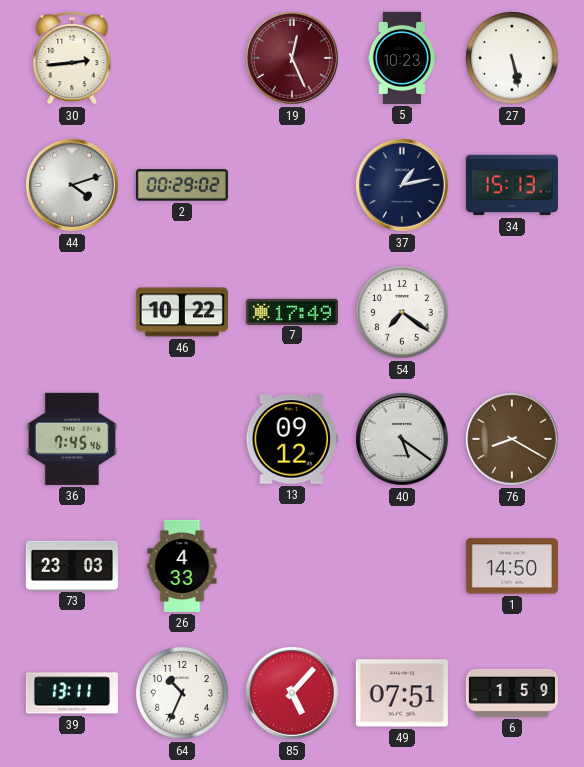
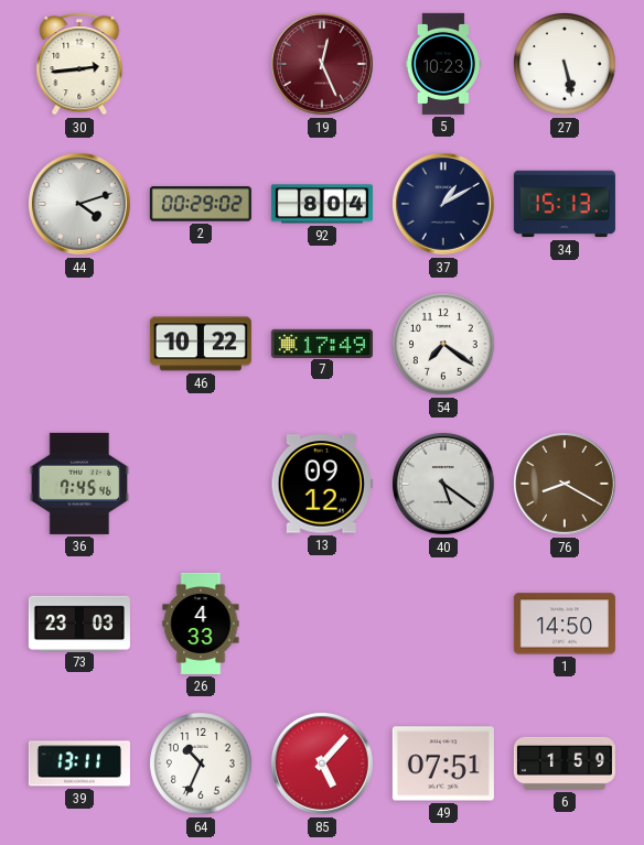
92: none -> 8:04
37: 1:13 -> 1:10
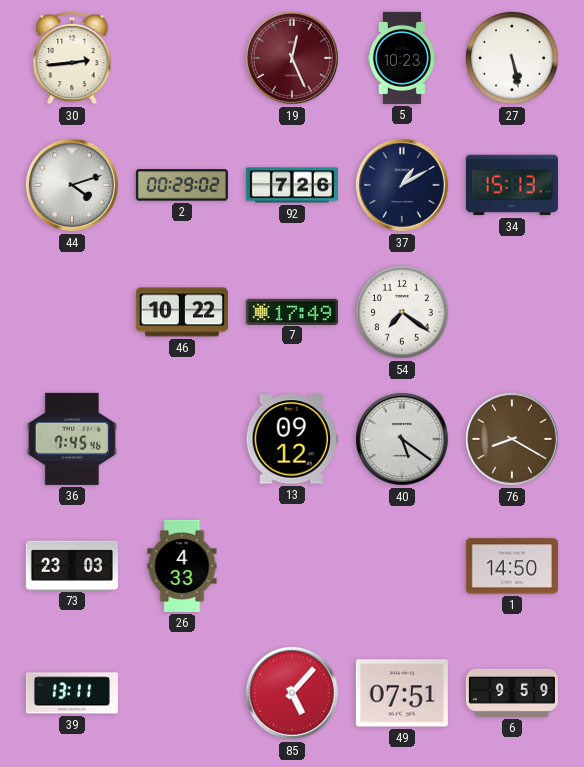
92: 8:04 -> 7:26
64: 10:34 -> none
6: 1:59 -> 9:59
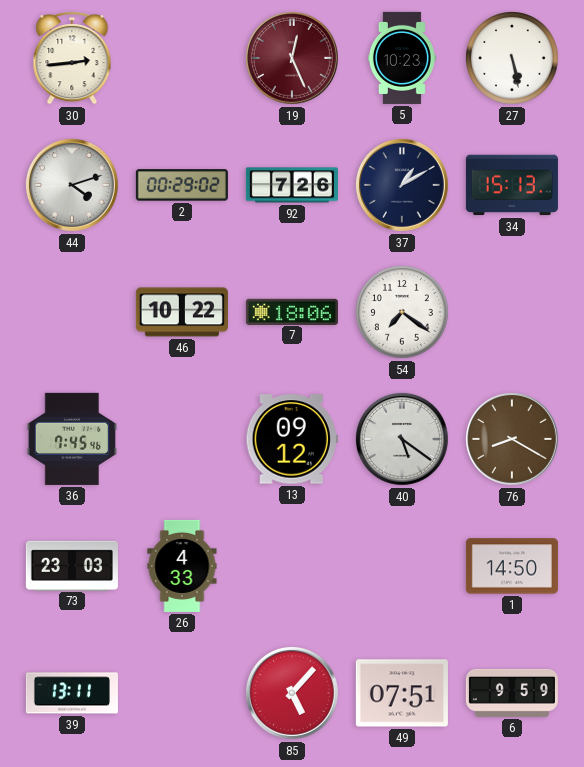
7: 17:49 -> 18:06
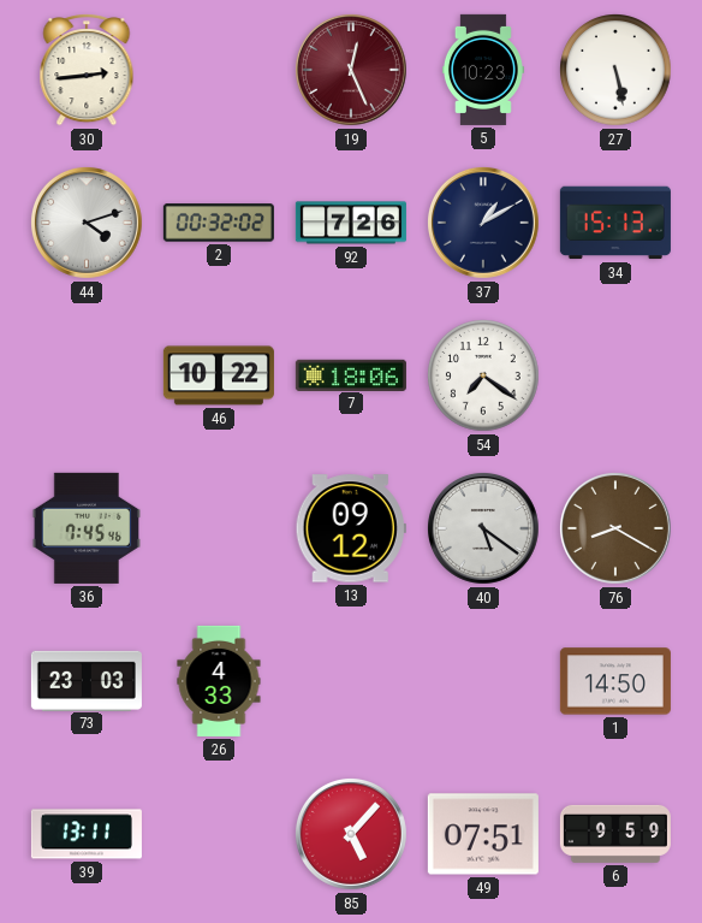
2: 00:29 -> 00:32
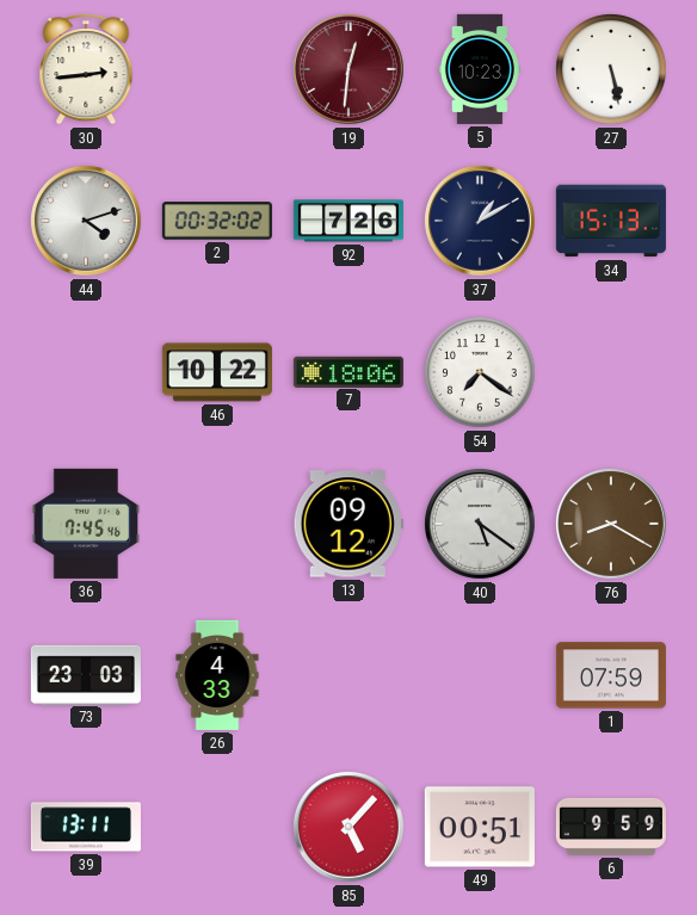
19: 12:26 -> 12:31
1: 14:50 -> 07:59
49: 07:51 -> 00:51
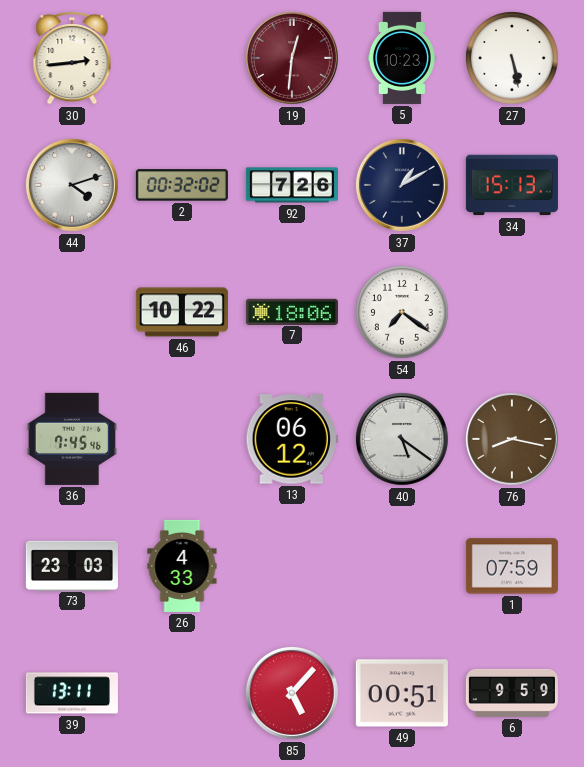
13: 09:12 -> 06:12
76: 8:20 -> 8:17
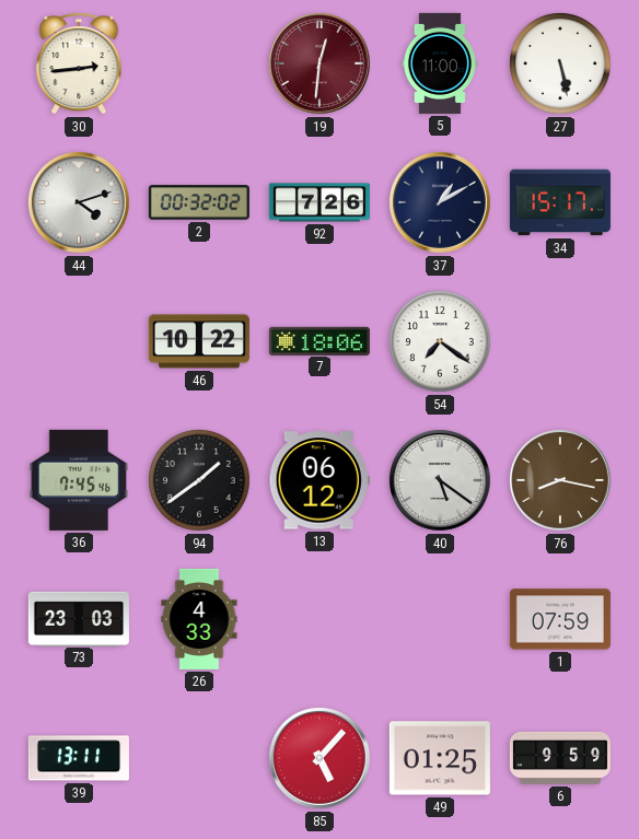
5: 10:23 -> 11:00
34: 15:13 -> 15:17
94: none -> 1:39
49: 00:51 -> 01:25
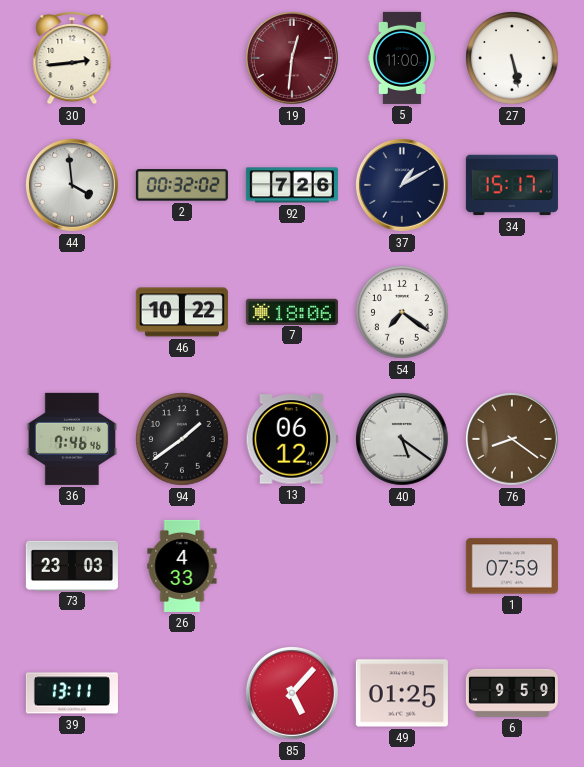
44: 4:12 -> 3:59
36: 7:45 -> 7:46
76: 8:17 -> 8:21
